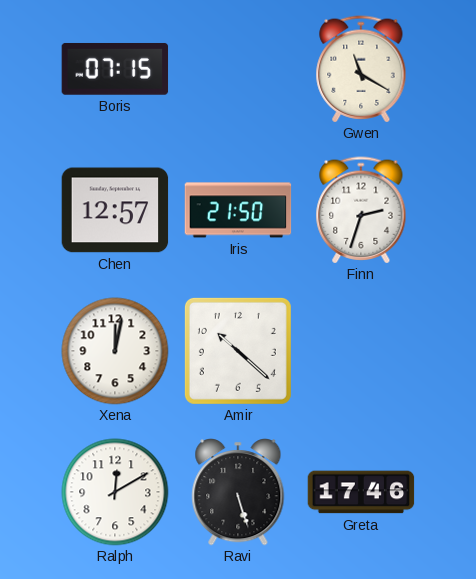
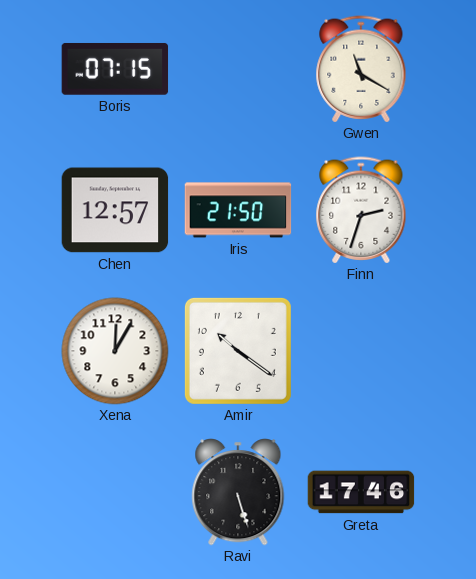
Xena: 12:02 -> 12:05
Amir: 10:22 -> 10:21
Ralph: 12:10 -> none
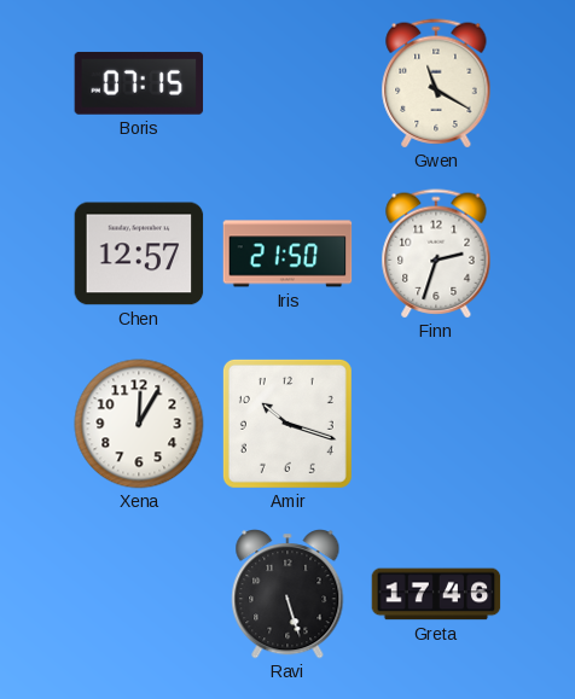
Amir: 10:21 -> 10:18
